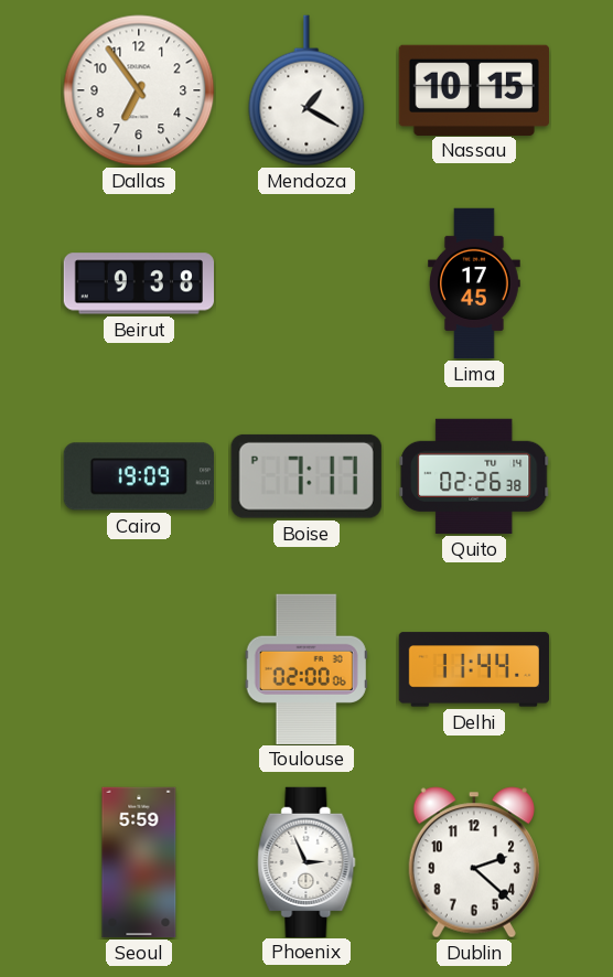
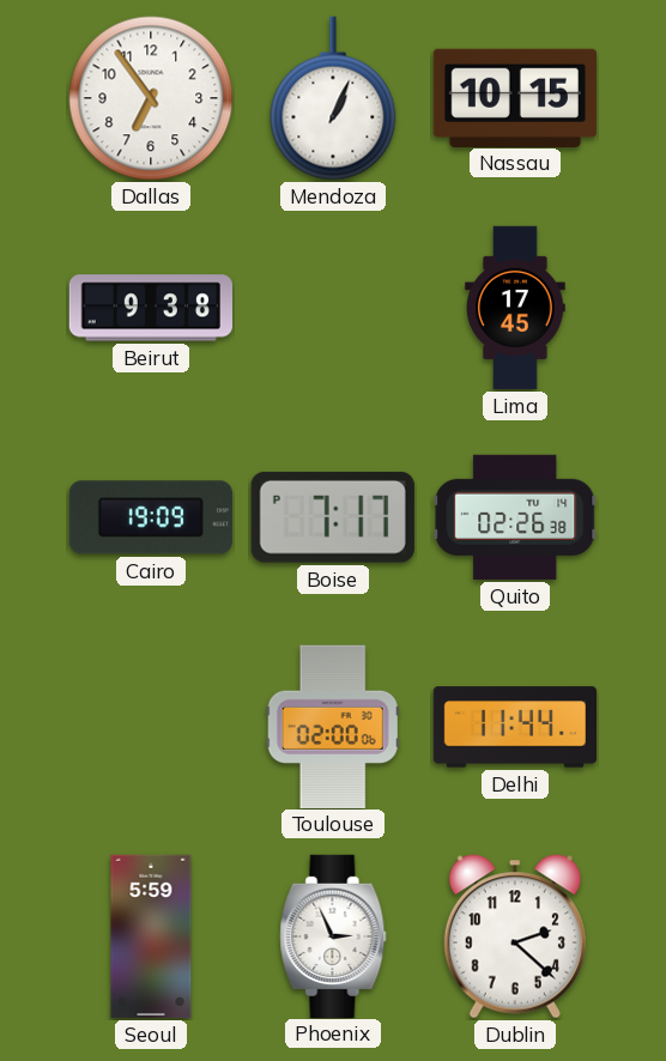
Mendoza: 1:20 -> 1:04
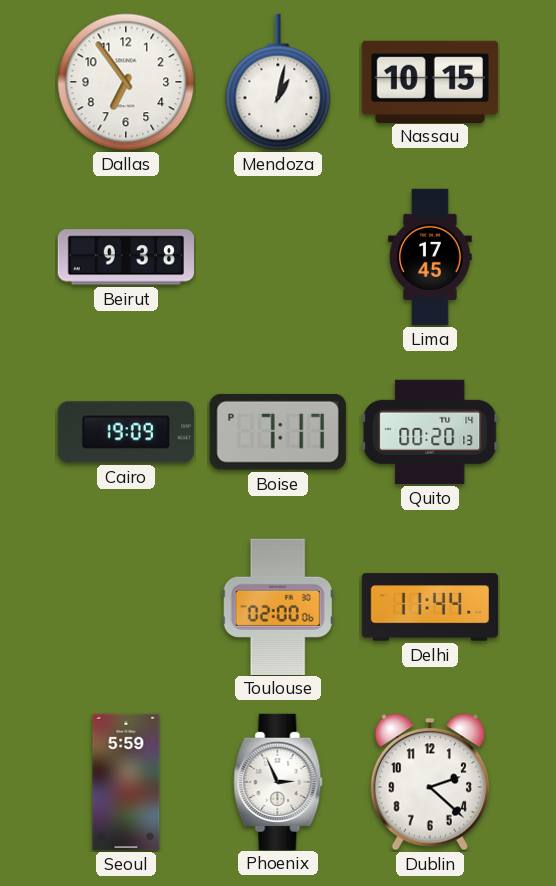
Mendoza: 1:04 -> 1:02
Quito: 02:26 -> 00:20
